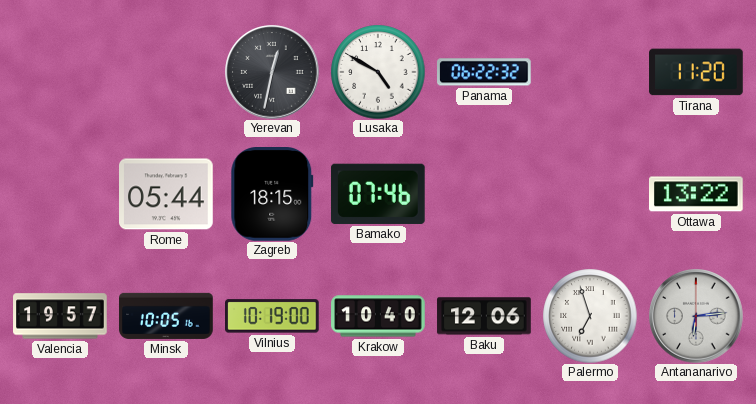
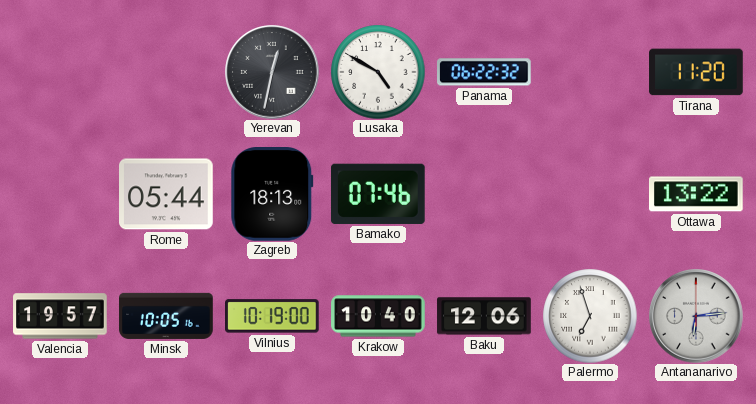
Zagreb: 18:15 -> 18:13
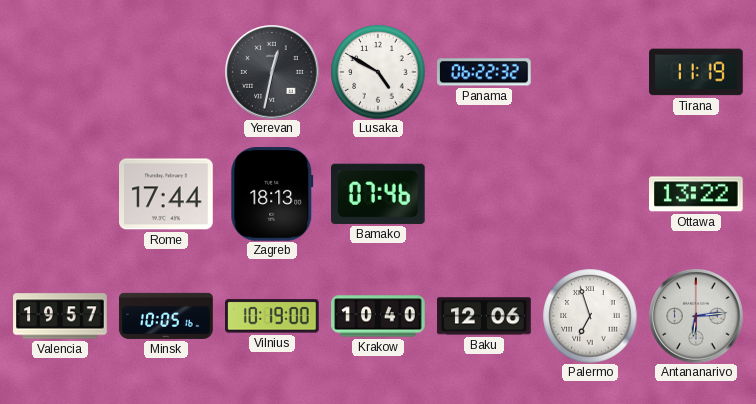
Tirana: 11:20 -> 11:19
Rome: 05:44 -> 17:44
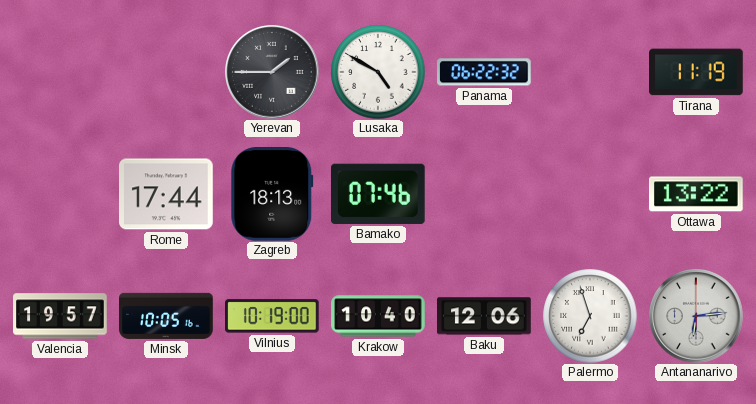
Yerevan: 12:32 -> 1:45
